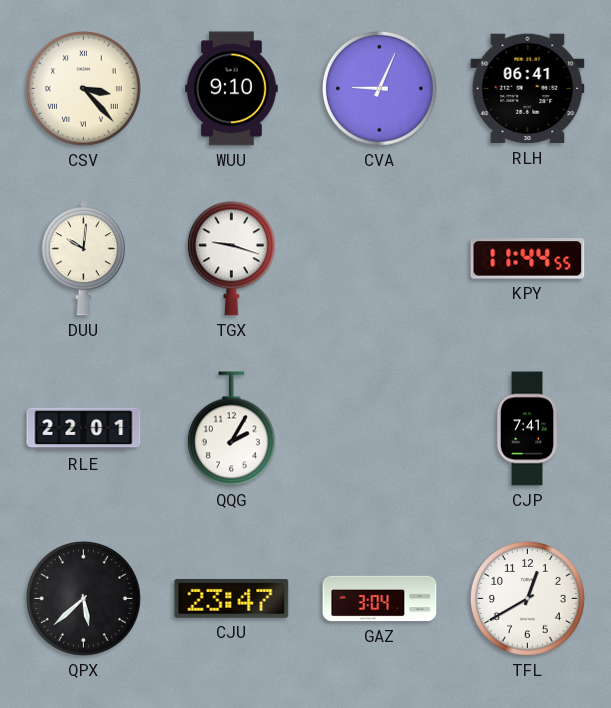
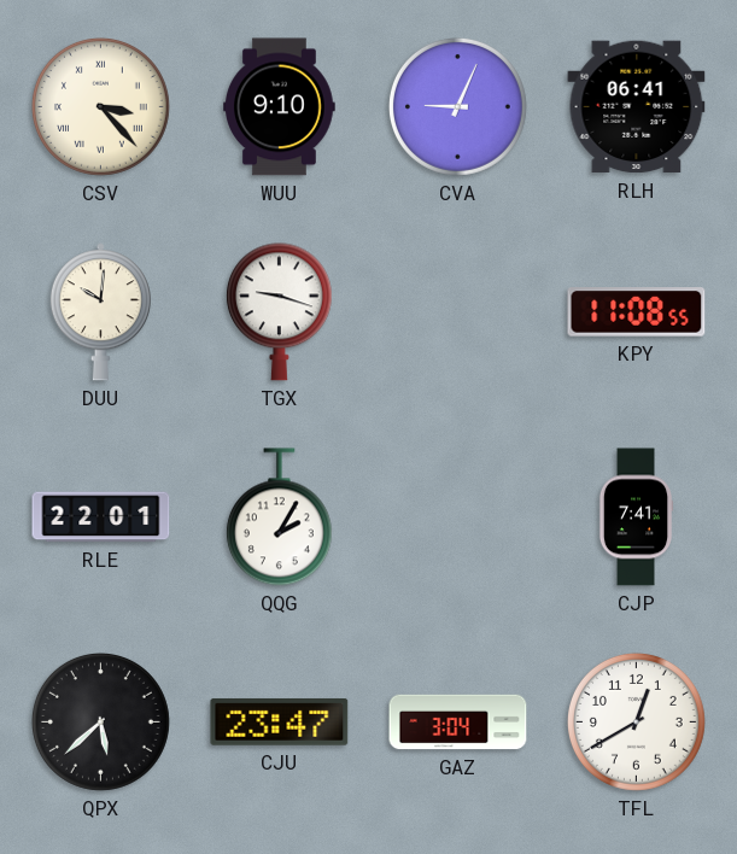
KPY: 11:44 -> 11:08
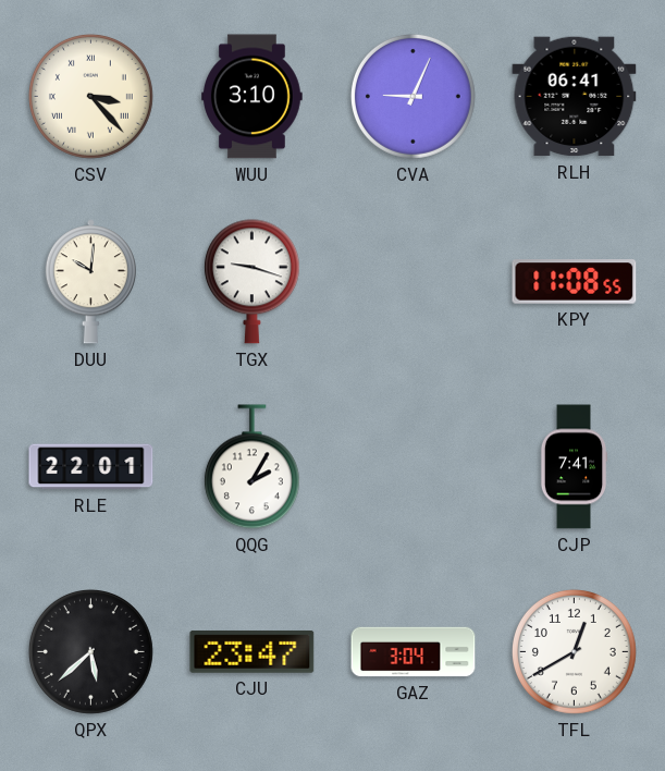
WUU: 9:10 -> 3:10
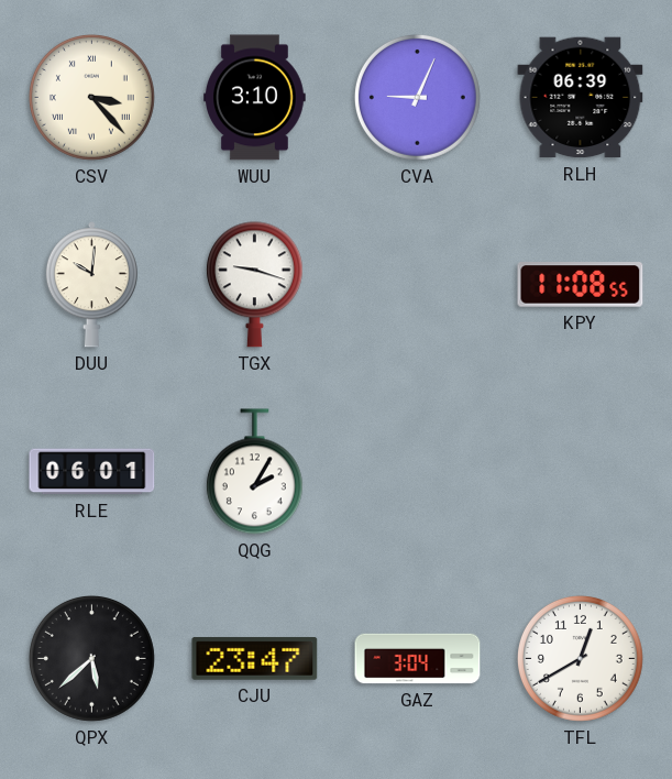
RLH: 06:41 -> 06:39
RLE: 22:01 -> 06:01
CJP: 7:41 -> none
